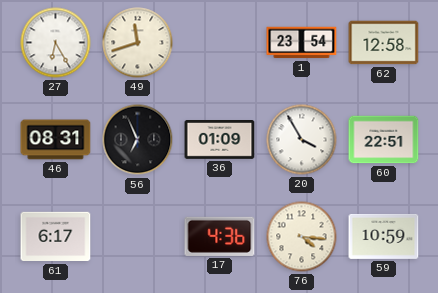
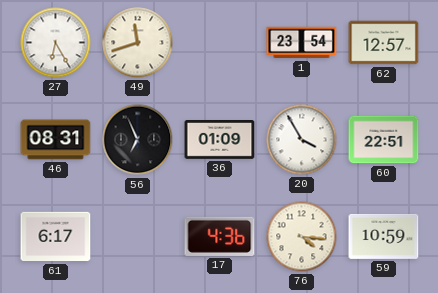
62: 12:58 -> 12:57
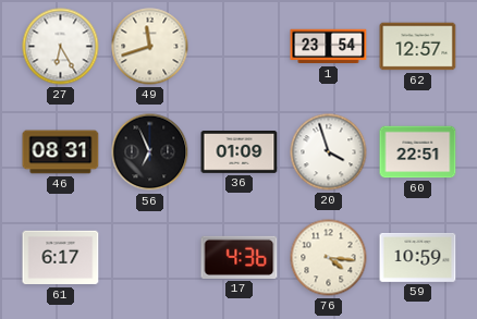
20: 3:55 -> 3:57
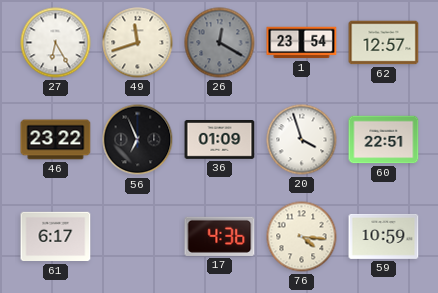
26: none -> 12:20
46: 08:31 -> 23:22
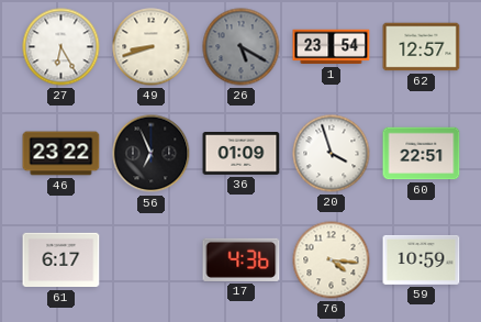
49: 11:42 -> 8:42
26: 12:20 -> 5:20
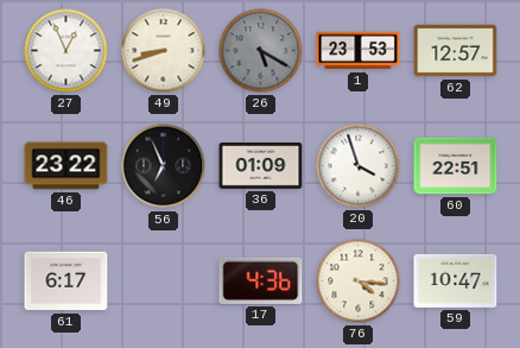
27: 6:25 -> 12:56
1: 23:54 -> 23:53
59: 10:59 -> 10:47
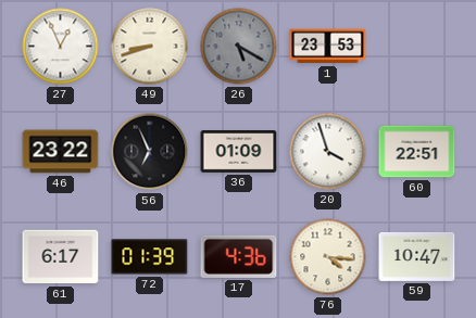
62: 12:57 -> none
72: none -> 01:39
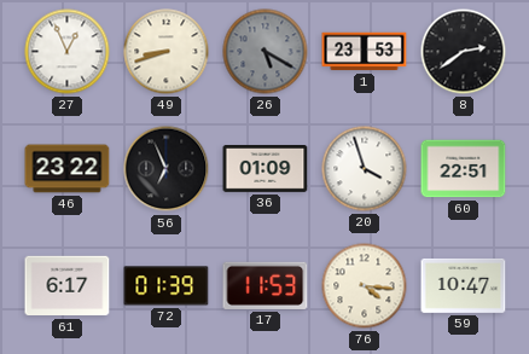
8: none -> 2:39
17: 4:36 -> 11:53
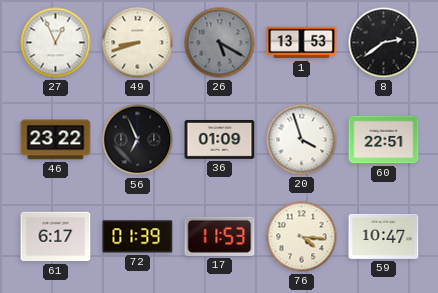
1: 23:53 -> 13:53
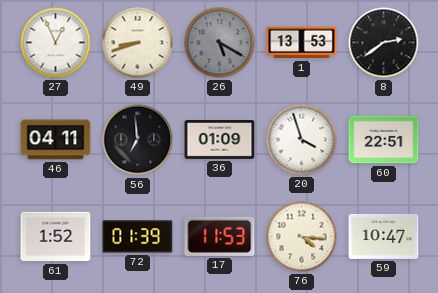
46: 23:22 -> 04:11
56: 6:56 -> 6:59
61: 6:17 -> 1:52
